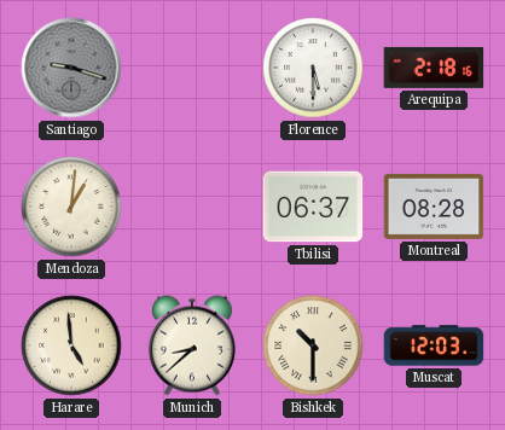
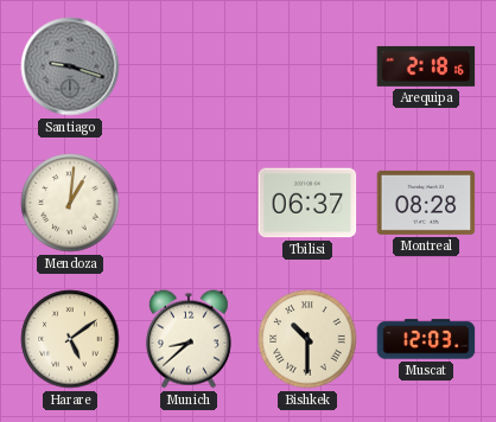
Florence: 5:30 -> none
Harare: 4:59 -> 5:09
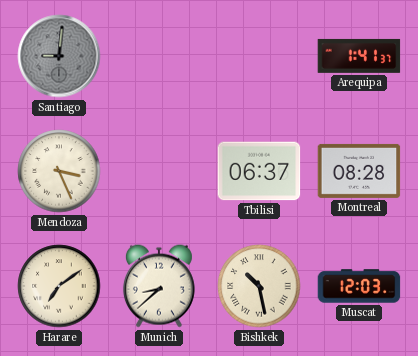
Santiago: 9:18 -> 9:01
Arequipa: 2:18 -> 1:41
Mendoza: 1:01 -> 3:26
Harare: 5:09 -> 7:09
Bishkek: 10:30 -> 10:28
